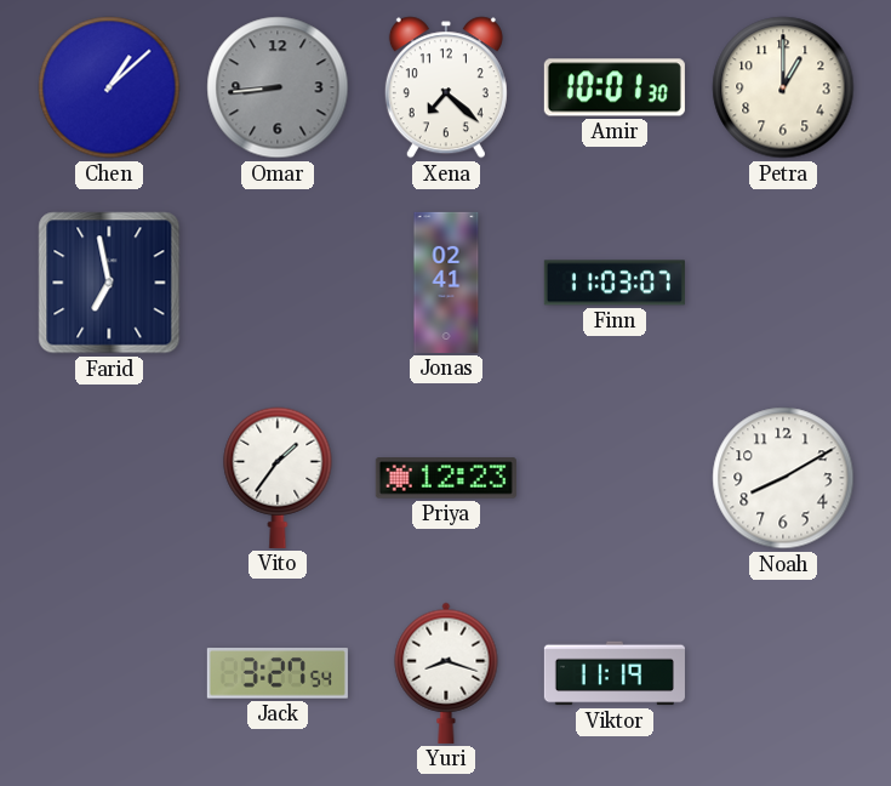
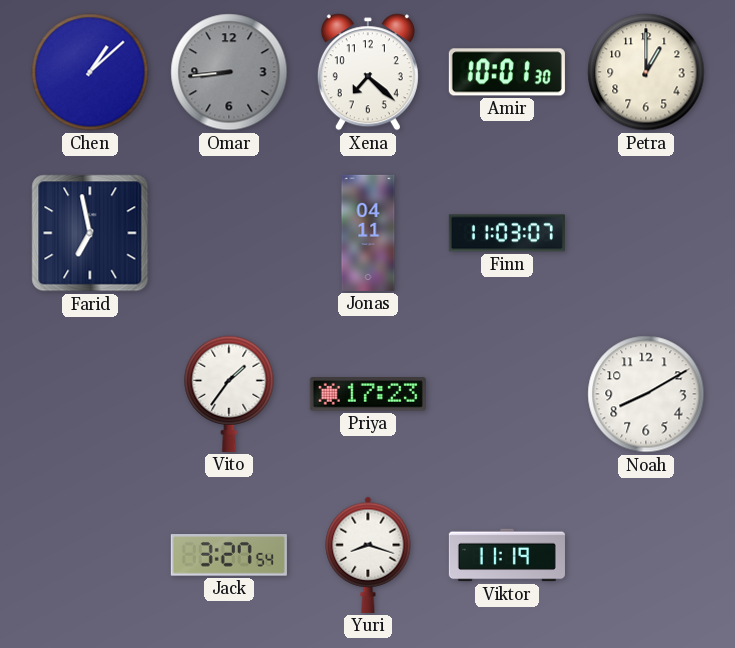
Jonas: 02:41 -> 04:11
Priya: 12:23 -> 17:23
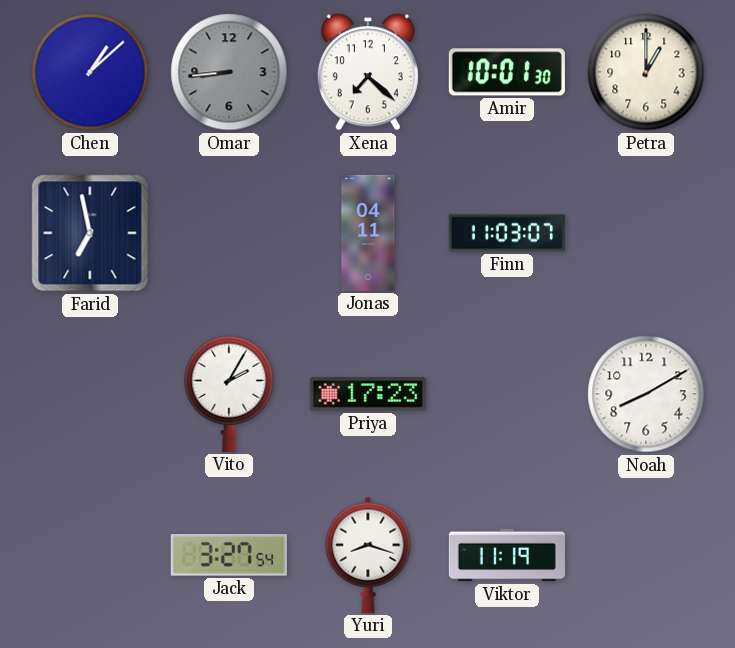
Vito: 1:36 -> 2:05
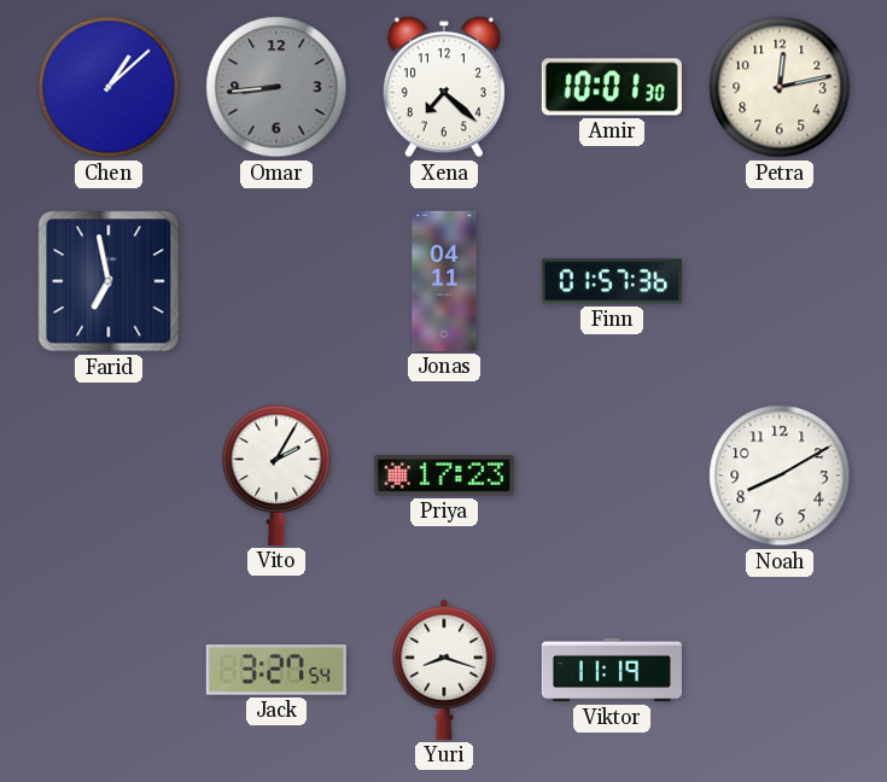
Petra: 1:00 -> 12:13
Finn: 11:03 -> 01:57
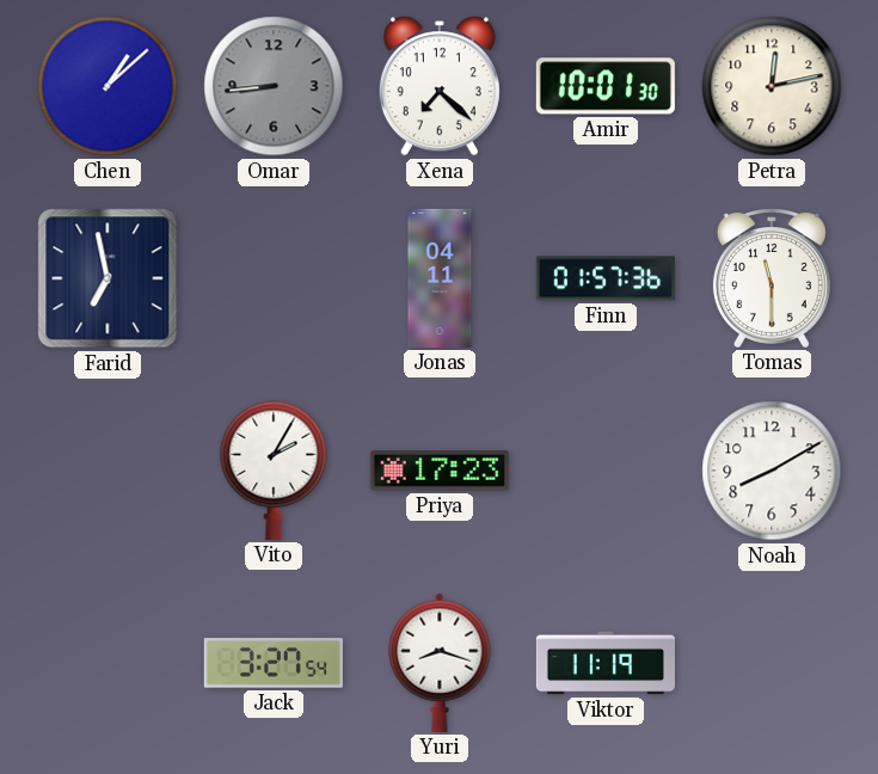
Tomas: none -> 11:30
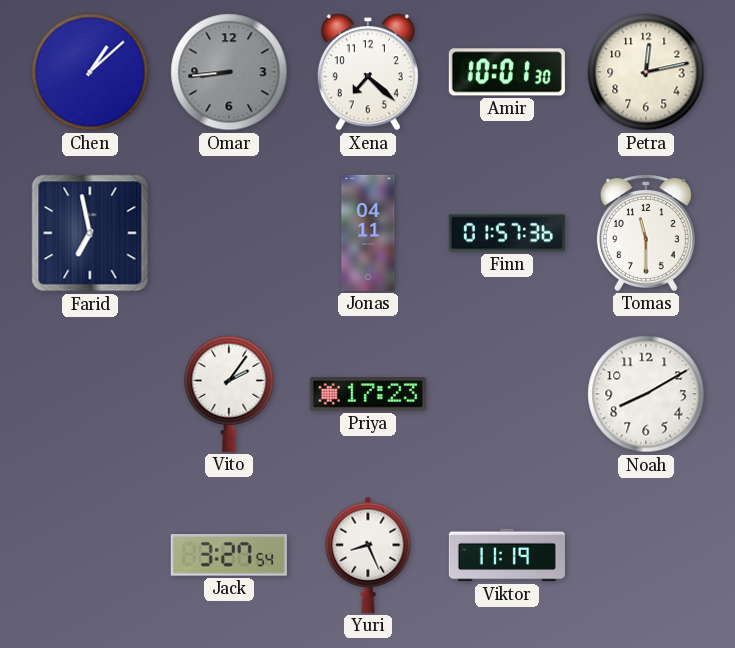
Vito: 2:05 -> 2:06
Yuri: 8:18 -> 8:26
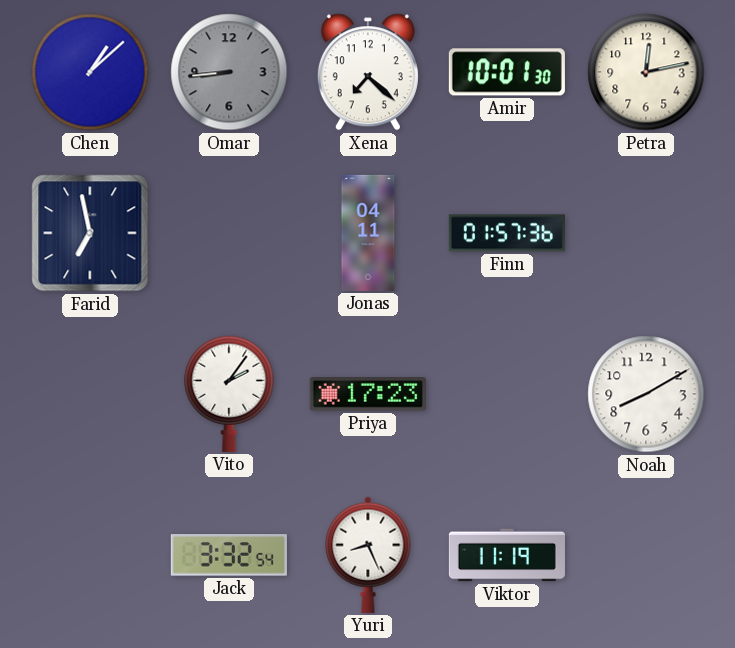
Tomas: 11:30 -> none
Jack: 3:27 -> 3:32
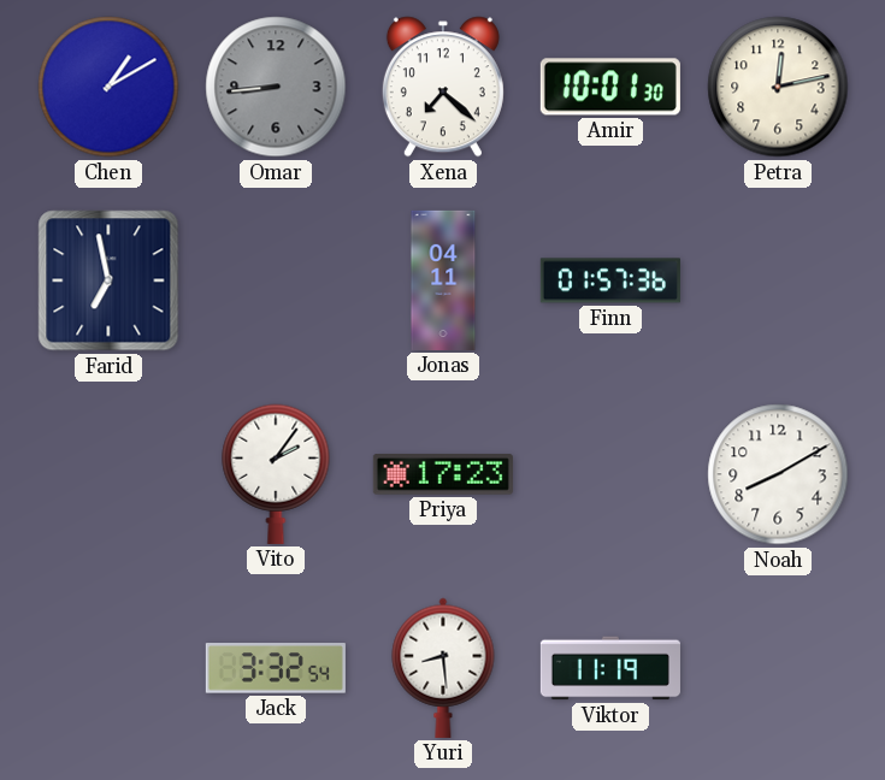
Chen: 1:08 -> 1:10
Yuri: 8:26 -> 8:29
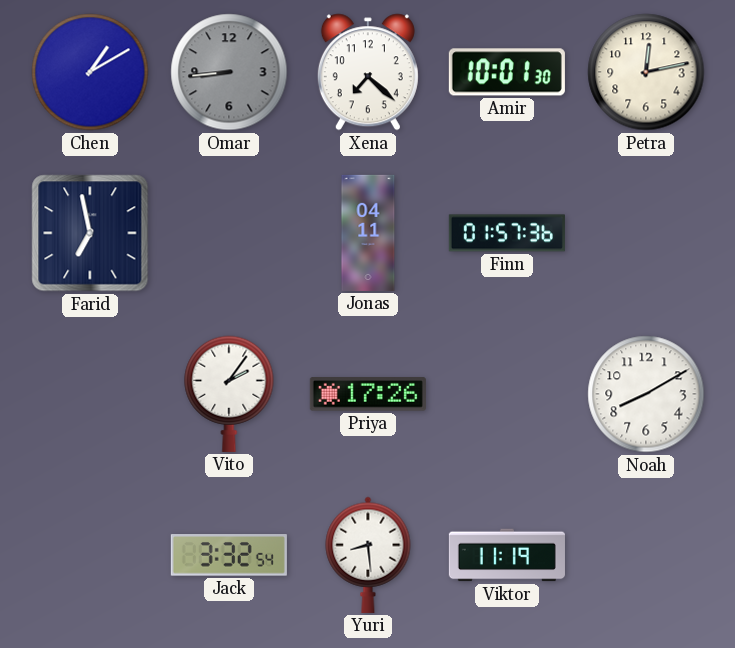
Priya: 17:23 -> 17:26
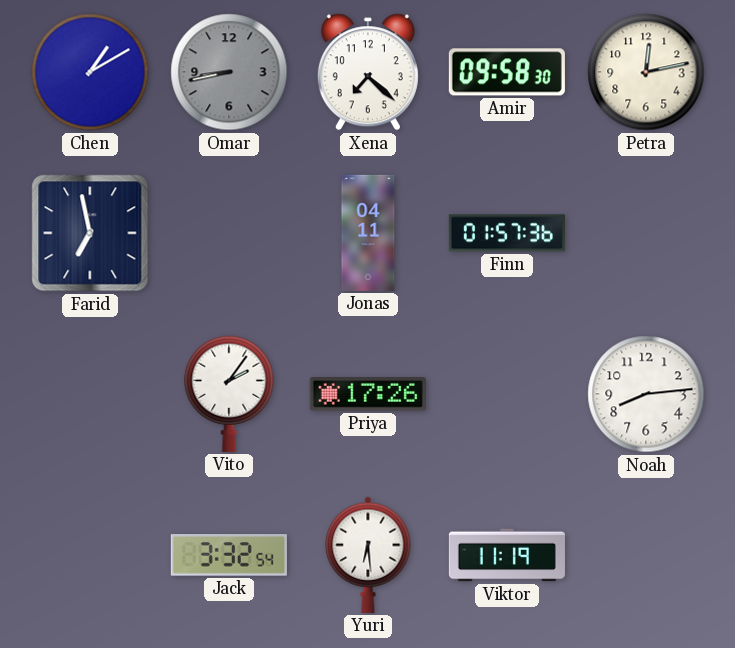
Omar: 8:44 -> 8:43
Amir: 10:01 -> 09:58
Noah: 8:10 -> 8:14
Yuri: 8:29 -> 6:29
